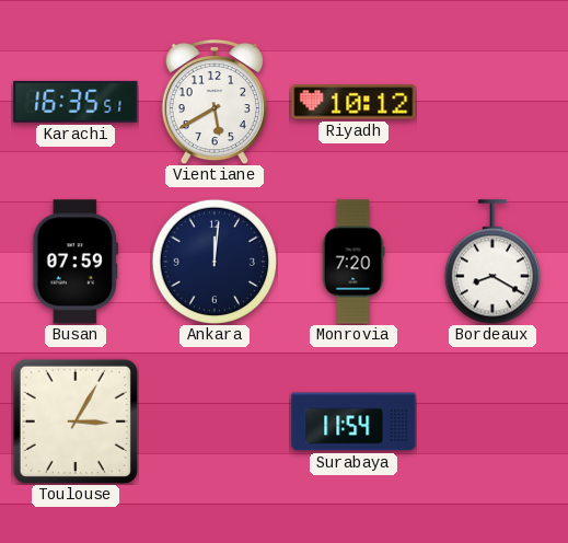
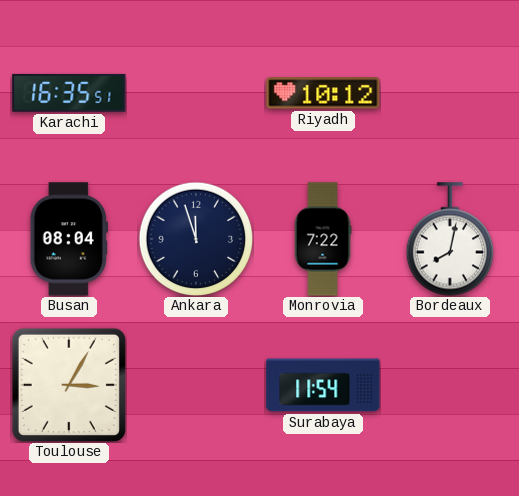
Vientiane: 5:40 -> none
Busan: 07:59 -> 08:04
Ankara: 12:01 -> 11:57
Monrovia: 7:20 -> 7:22
Bordeaux: 8:20 -> 8:02
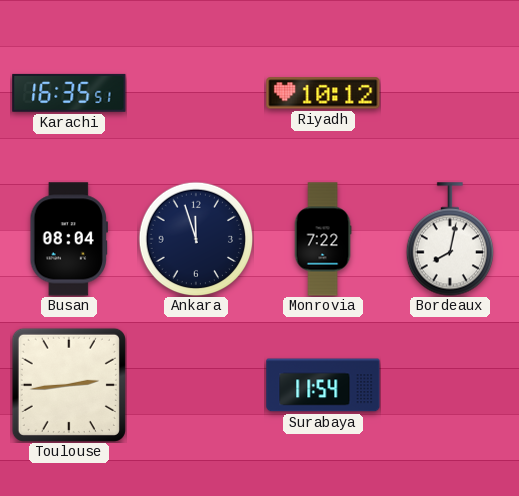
Toulouse: 3:05 -> 2:44
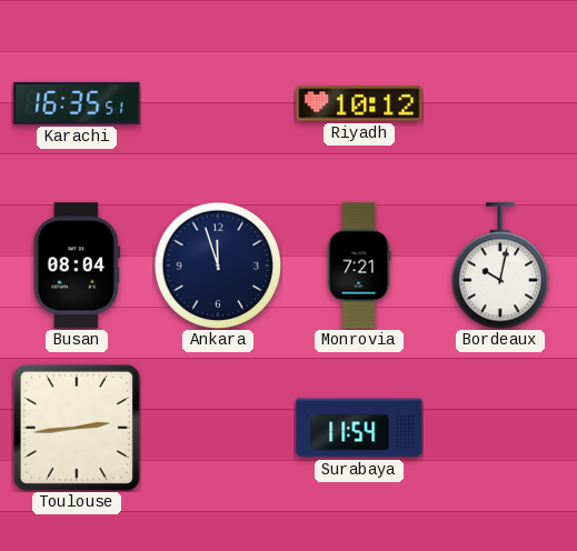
Monrovia: 7:22 -> 7:21
Bordeaux: 8:02 -> 10:02
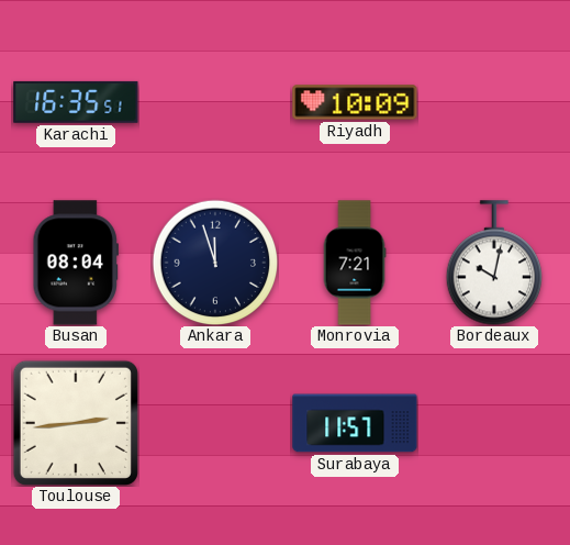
Riyadh: 10:12 -> 10:09
Surabaya: 11:54 -> 11:57
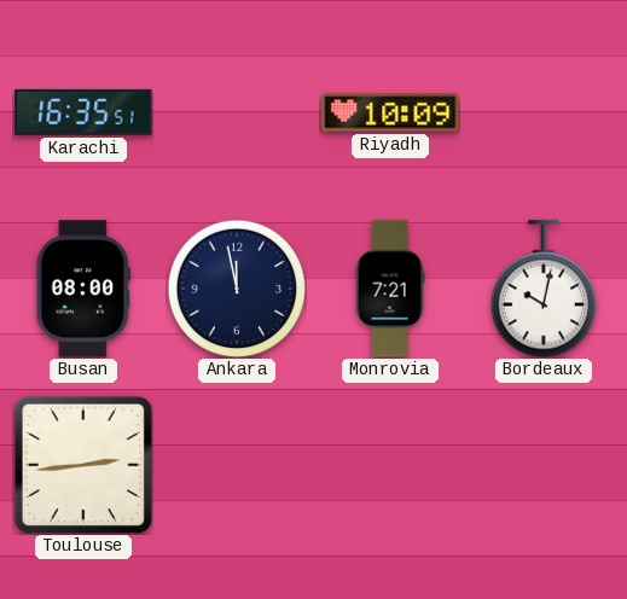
Busan: 08:04 -> 08:00
Ankara: 11:57 -> 11:58
Surabaya: 11:57 -> none
